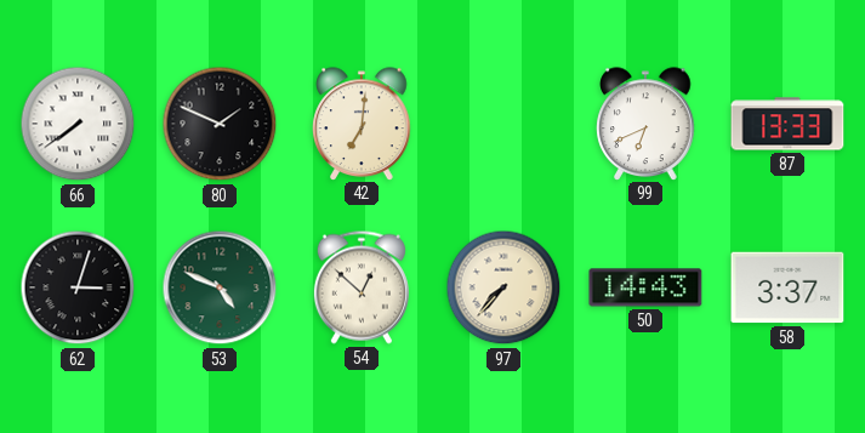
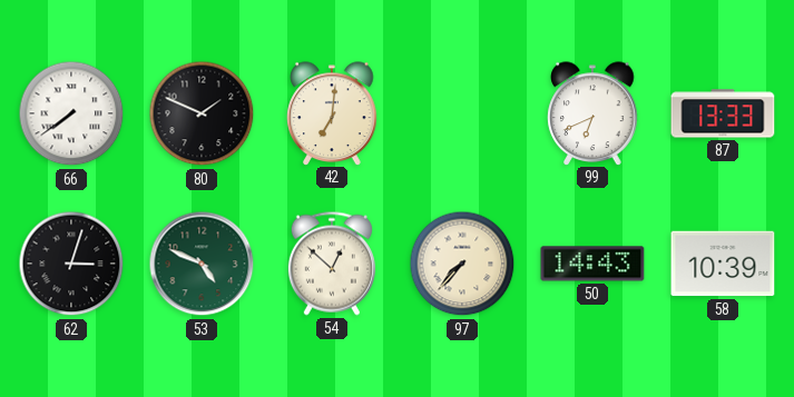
58: 3:37 -> 10:39
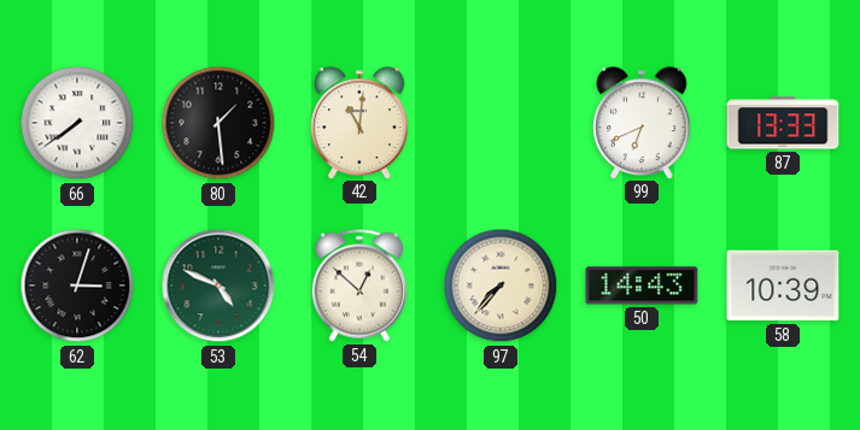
80: 1:49 -> 1:29
42: 7:01 -> 11:01
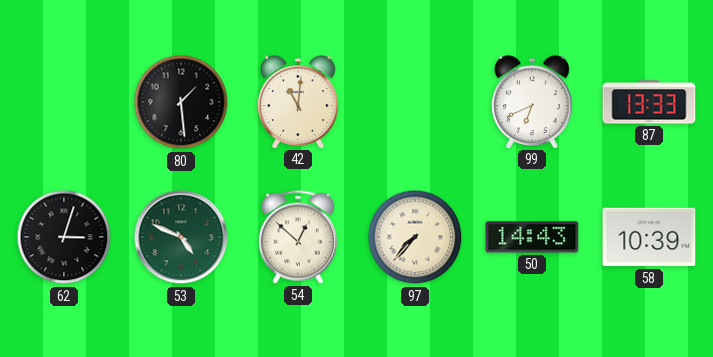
66: 7:39 -> none
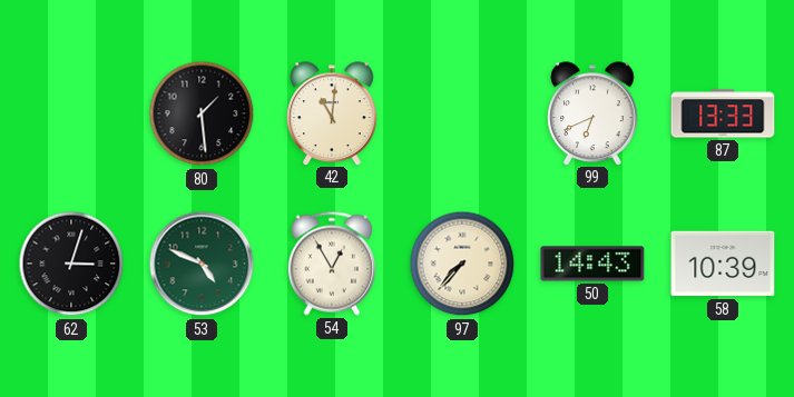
54: 12:52 -> 12:55
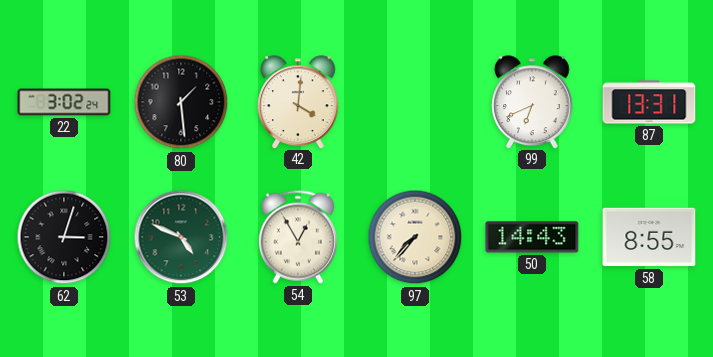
22: none -> 3:02
42: 11:01 -> 4:01
87: 13:33 -> 13:31
58: 10:39 -> 8:55
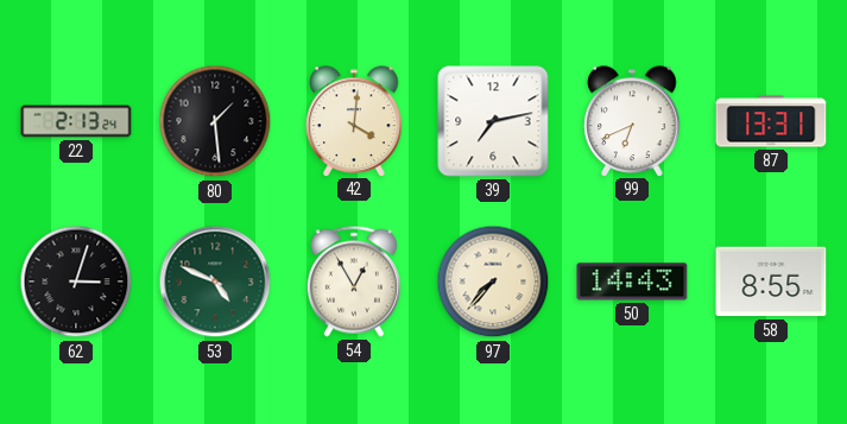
22: 3:02 -> 2:13
39: none -> 7:13
